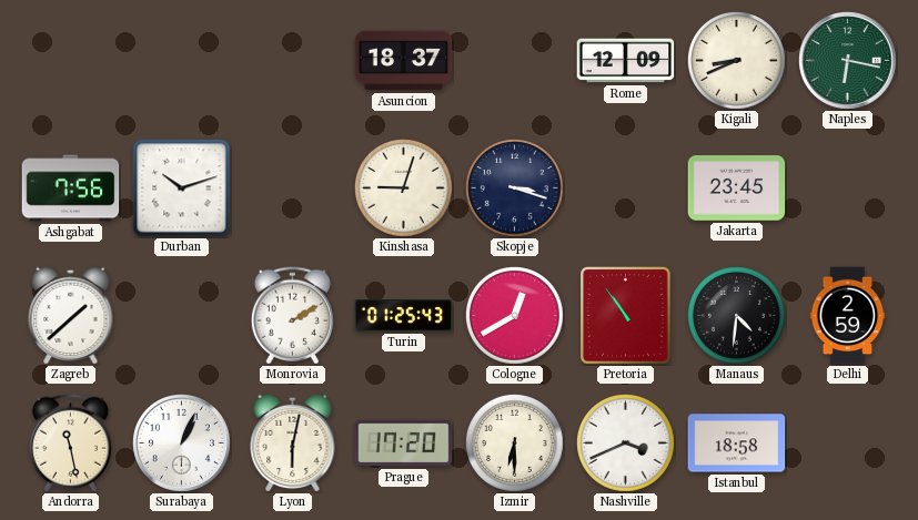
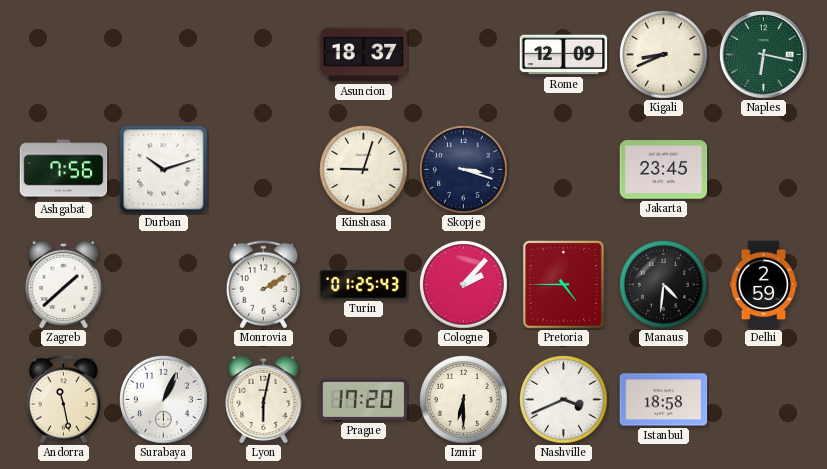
Cologne: 12:40 -> 2:07
Pretoria: 10:54 -> 4:45
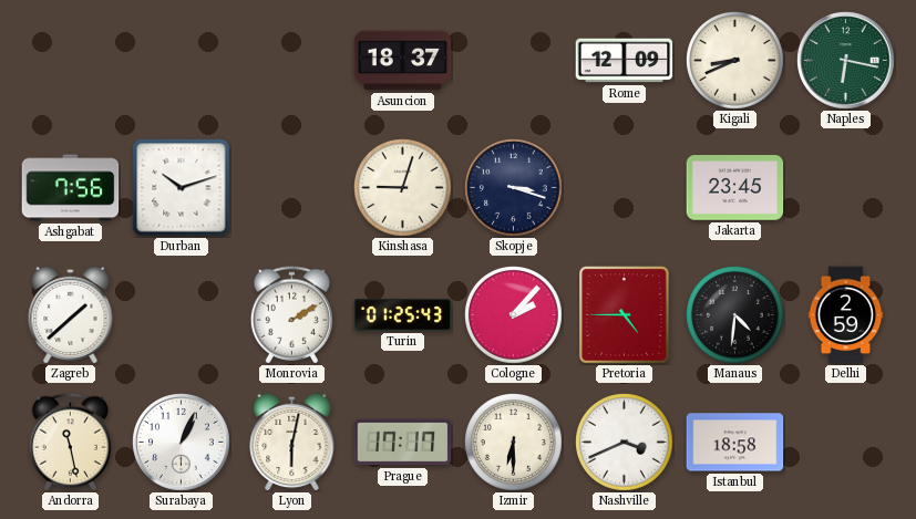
Prague: 17:20 -> 17:17
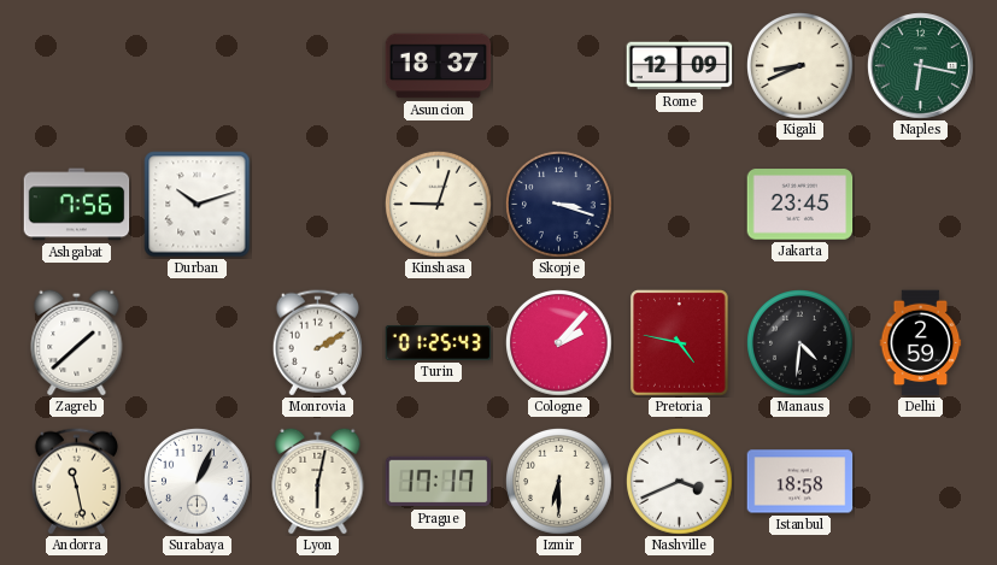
Pretoria: 4:45 -> 4:47
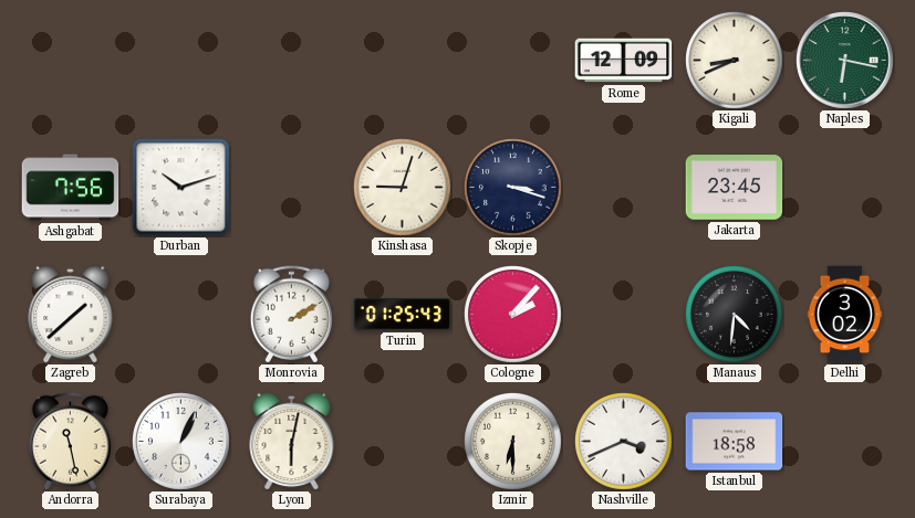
Asuncion: 18:37 -> none
Pretoria: 4:47 -> none
Delhi: 2:59 -> 3:02
Prague: 17:17 -> none
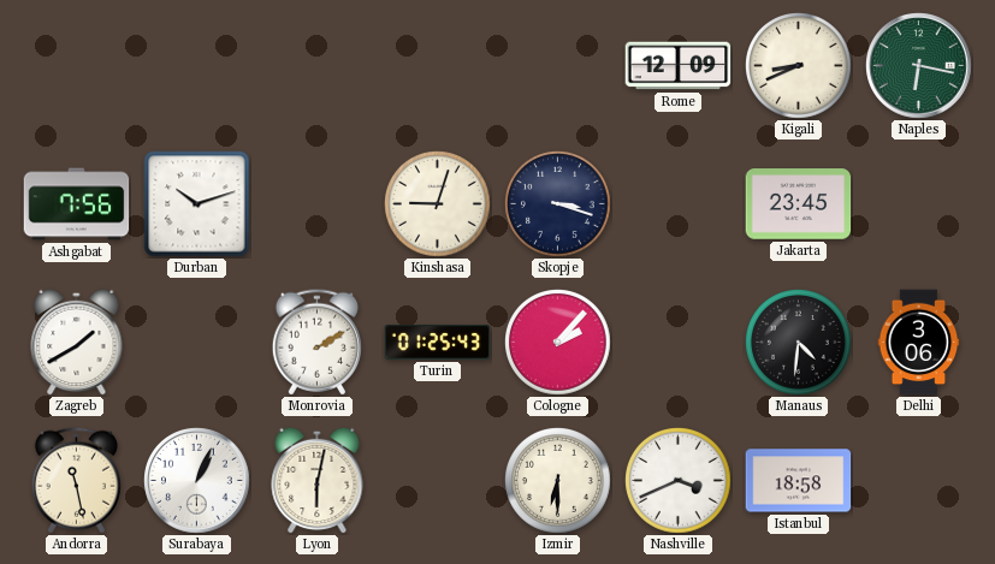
Zagreb: 1:38 -> 1:40
Delhi: 3:02 -> 3:06
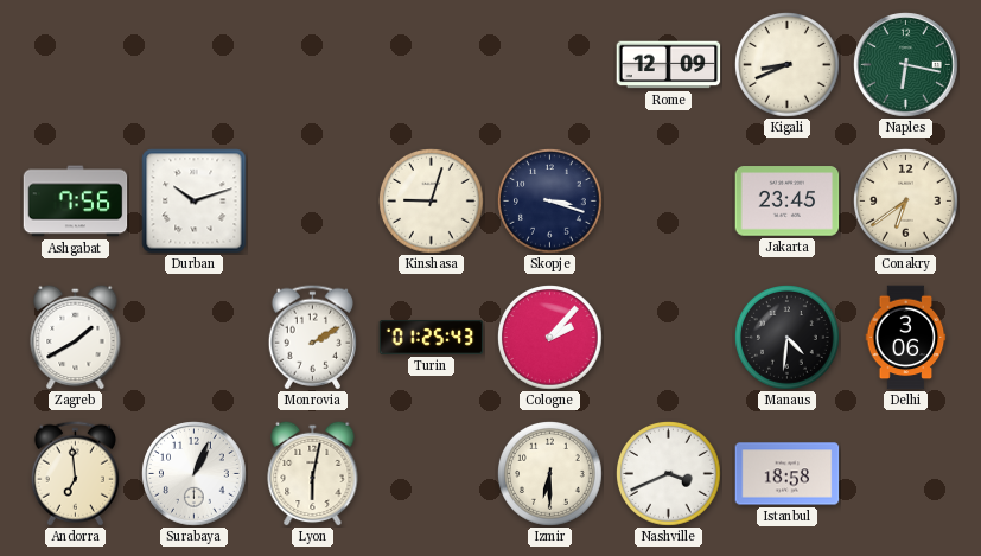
Conakry: none -> 6:39
Andorra: 11:28 -> 6:59
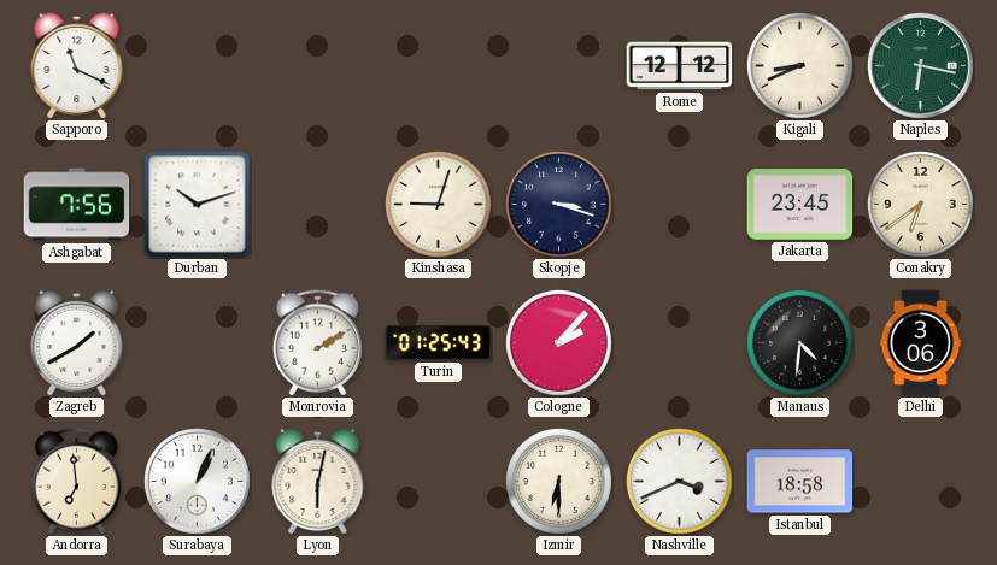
Sapporo: none -> 11:19
Rome: 12:09 -> 12:12
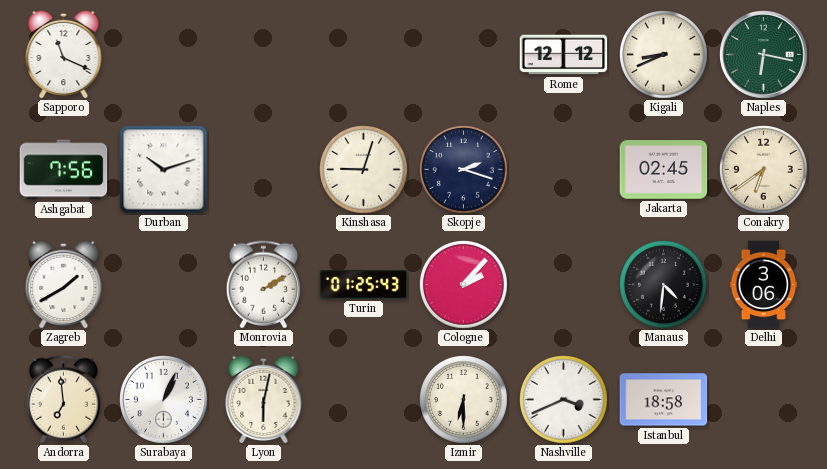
Skopje: 3:18 -> 2:18
Jakarta: 23:45 -> 02:45
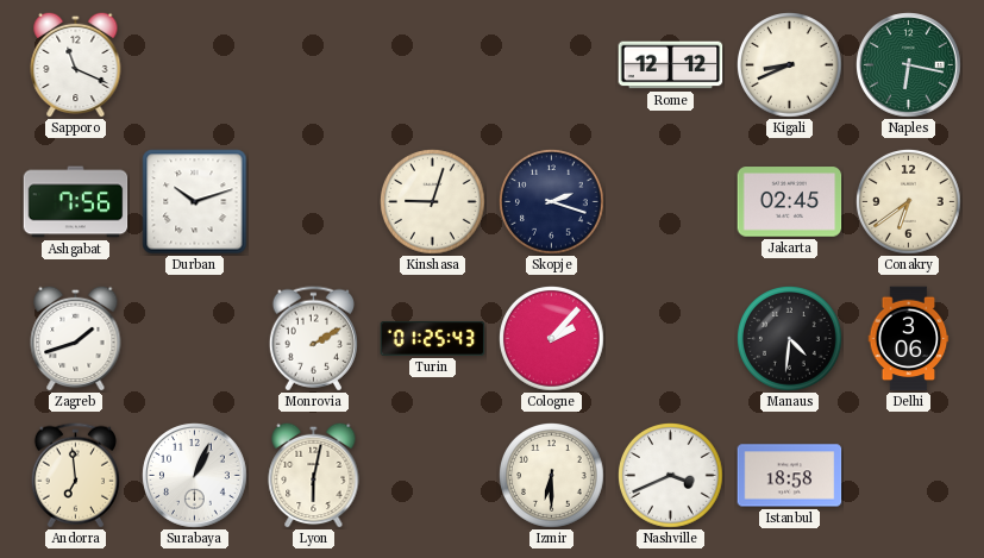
Zagreb: 1:40 -> 1:42
